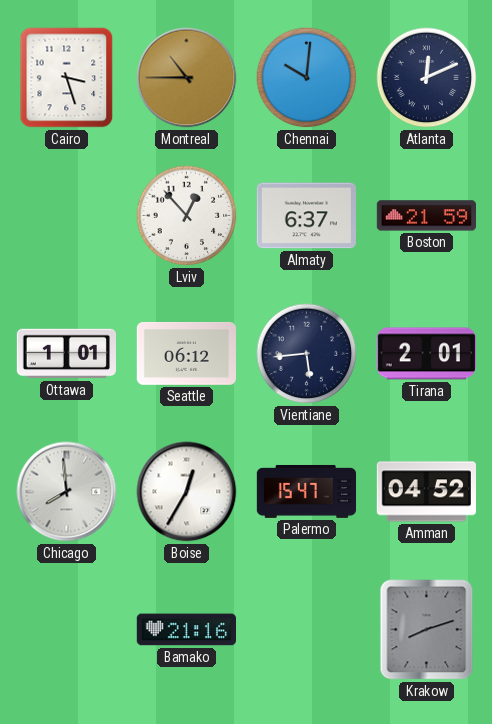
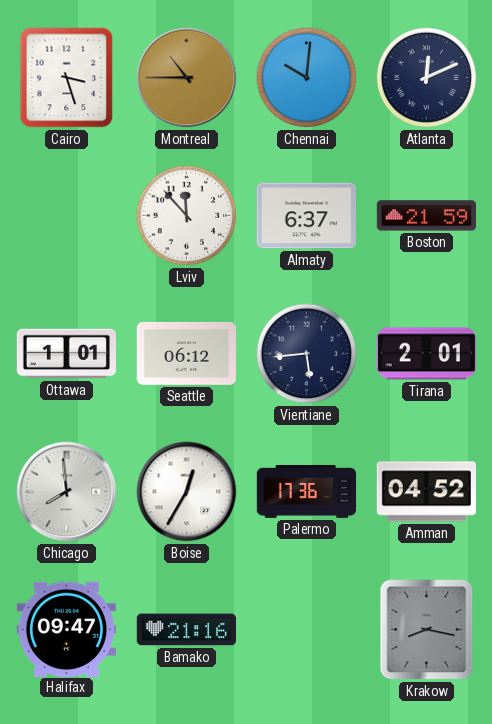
Lviv: 12:53 -> 11:53
Palermo: 15:47 -> 17:36
Halifax: none -> 09:47
Krakow: 8:12 -> 8:17
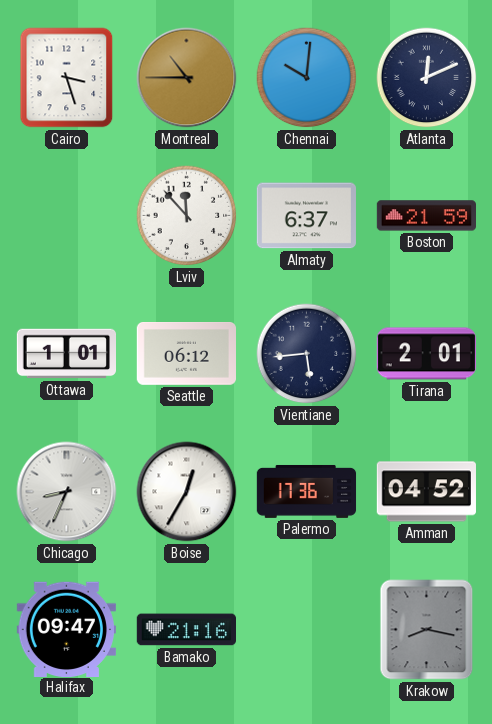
Chicago: 7:59 -> 8:34
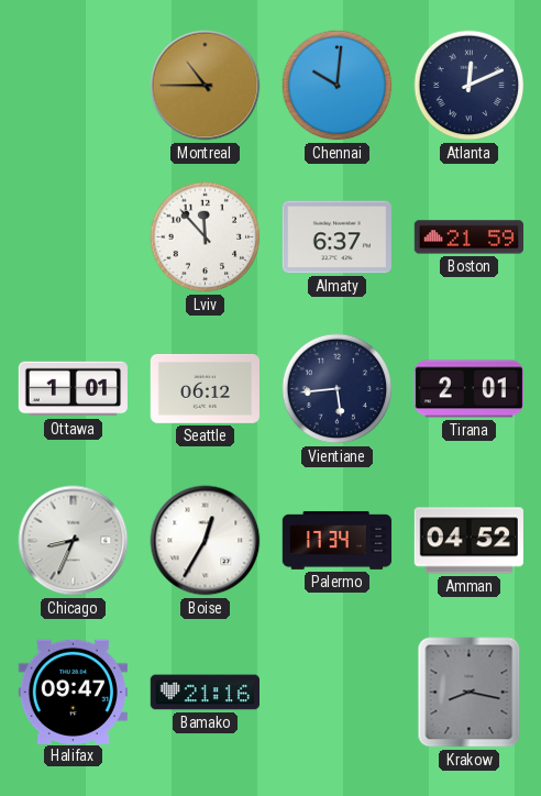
Cairo: 3:27 -> none
Palermo: 17:36 -> 17:34
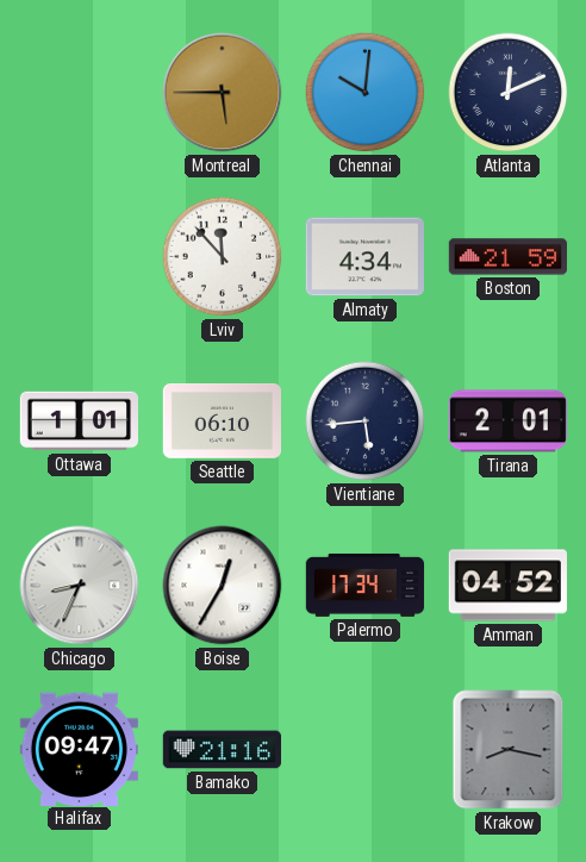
Montreal: 10:45 -> 5:45
Almaty: 6:37 -> 4:34
Seattle: 06:12 -> 06:10
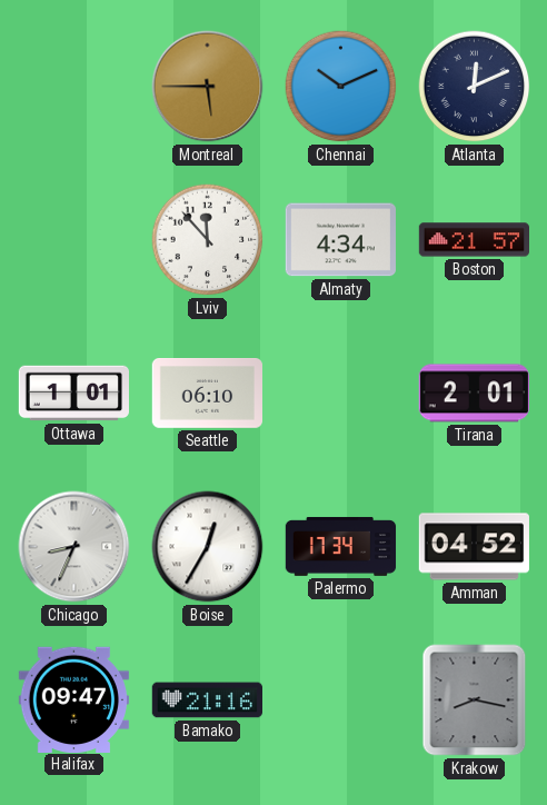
Chennai: 10:01 -> 10:11
Boston: 21:59 -> 21:57
Vientiane: 5:44 -> none
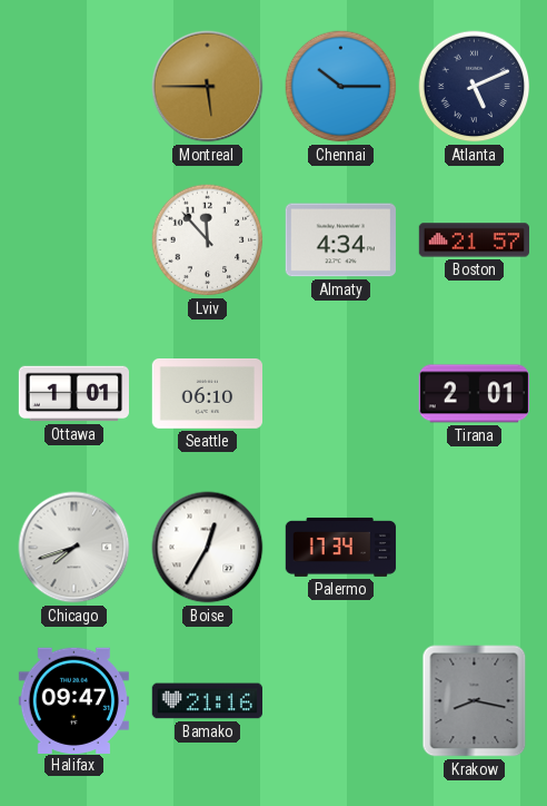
Chennai: 10:11 -> 10:15
Atlanta: 12:11 -> 5:11
Chicago: 8:34 -> 7:42
Amman: 04:52 -> none
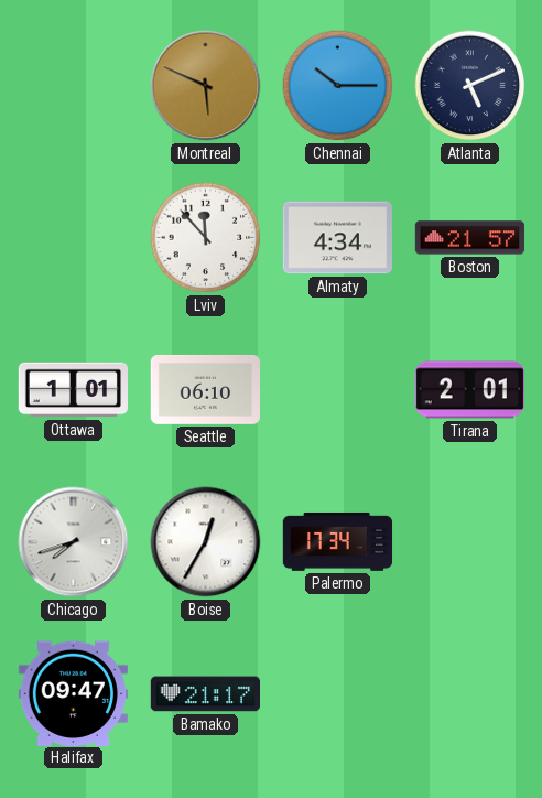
Montreal: 5:45 -> 5:49
Bamako: 21:16 -> 21:17
Krakow: 8:17 -> none
